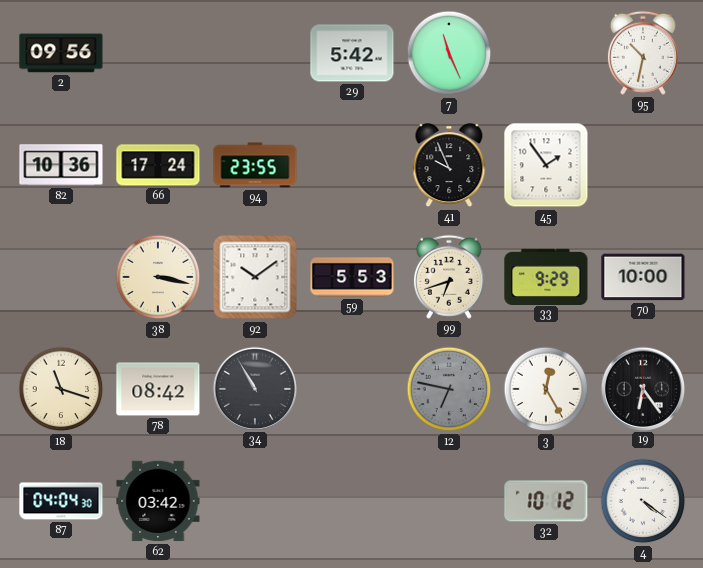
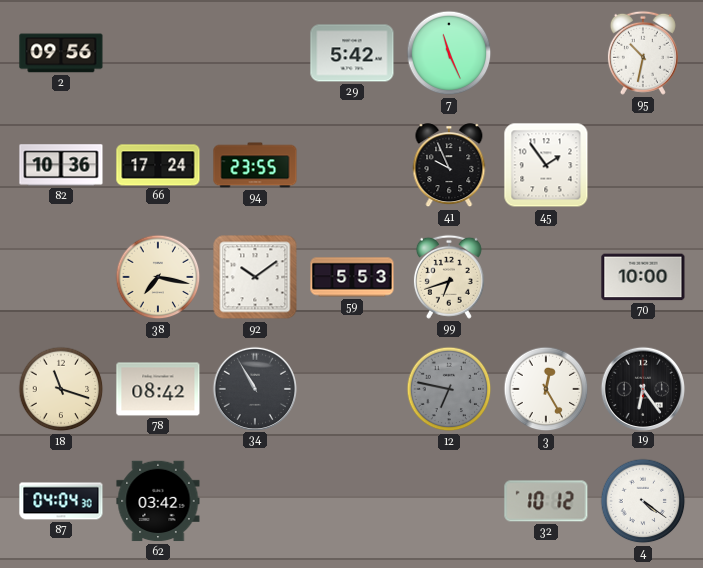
38: 3:17 -> 7:17
33: 9:29 -> none
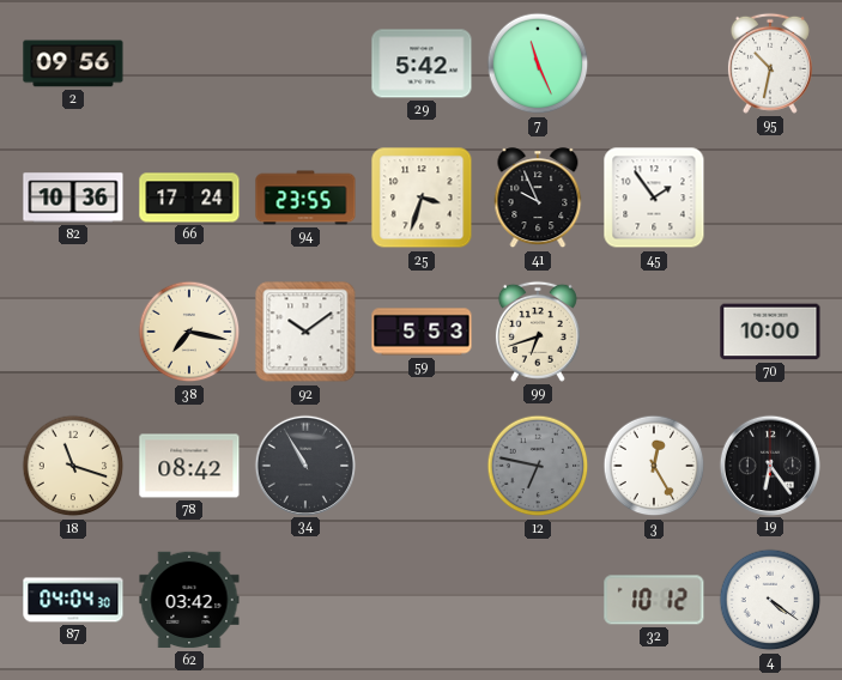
25: none -> 3:33
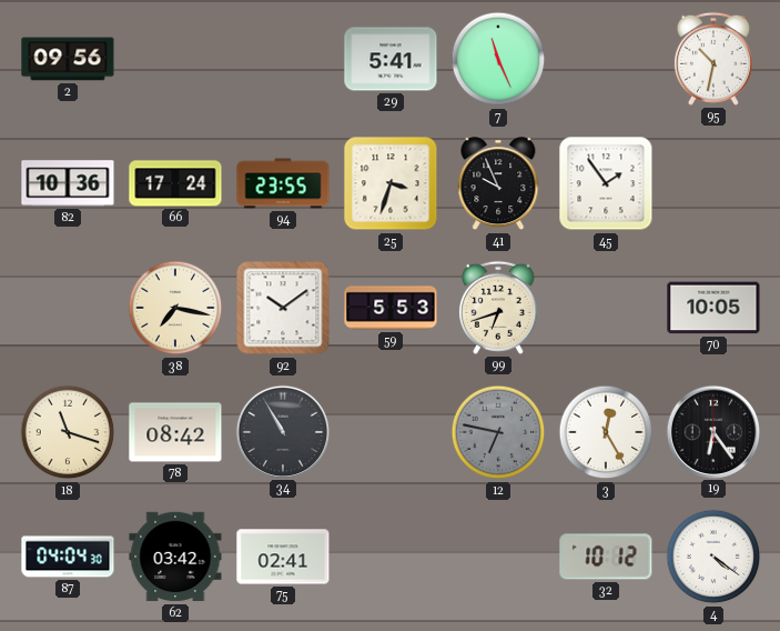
29: 5:42 -> 5:41
70: 10:00 -> 10:05
75: none -> 02:41
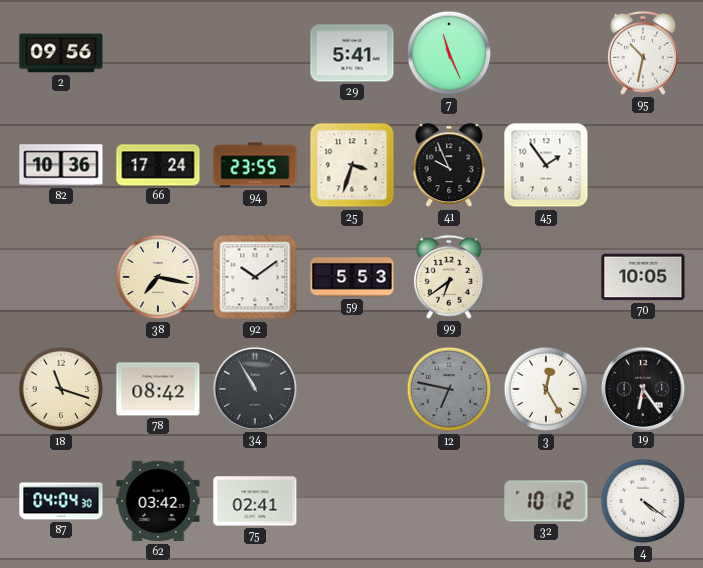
99: 6:42 -> 6:39
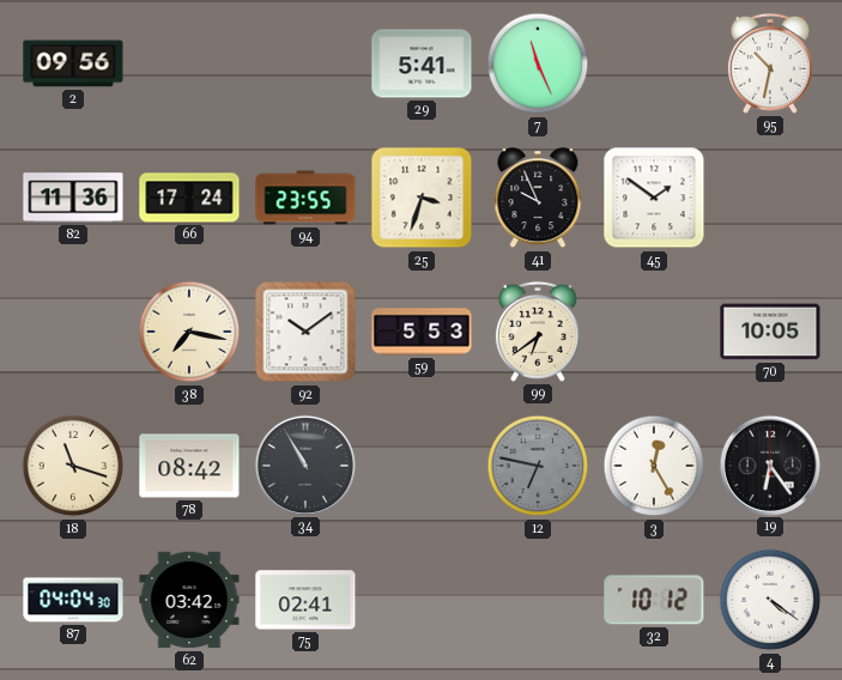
82: 10:36 -> 11:36
45: 1:54 -> 1:51
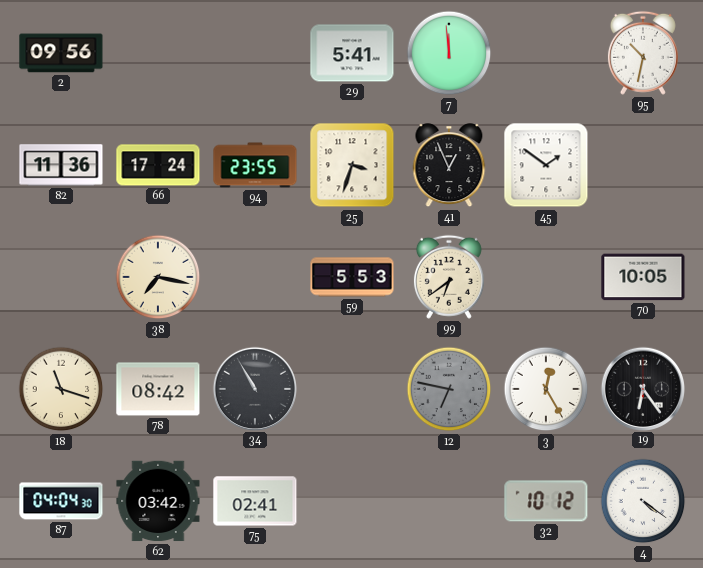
7: 11:26 -> 11:59
41: 9:56 -> 12:56
92: 10:09 -> none
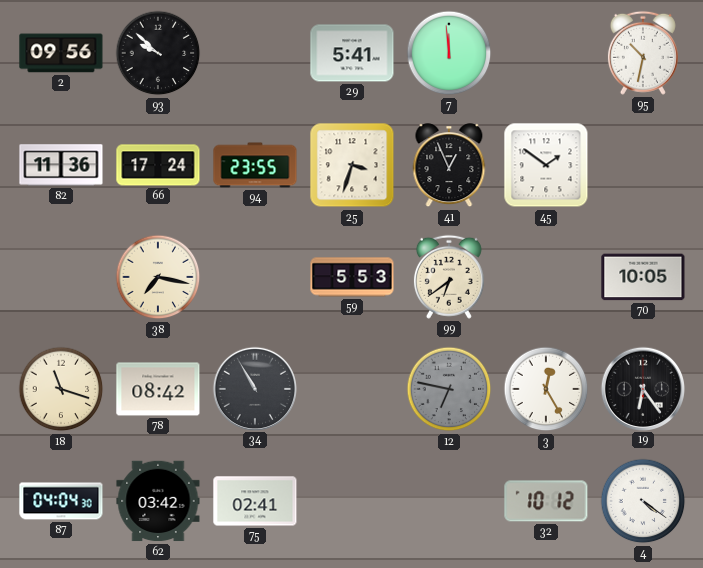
93: none -> 9:52
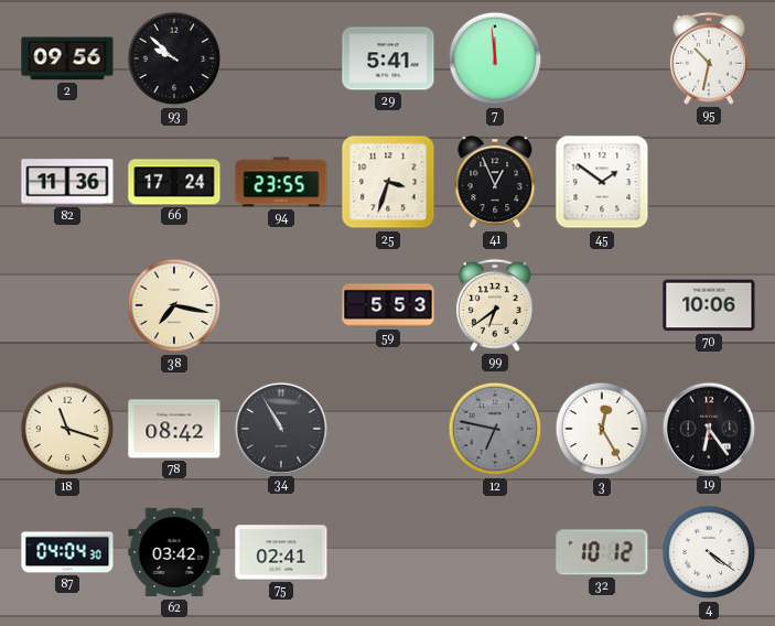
70: 10:05 -> 10:06
